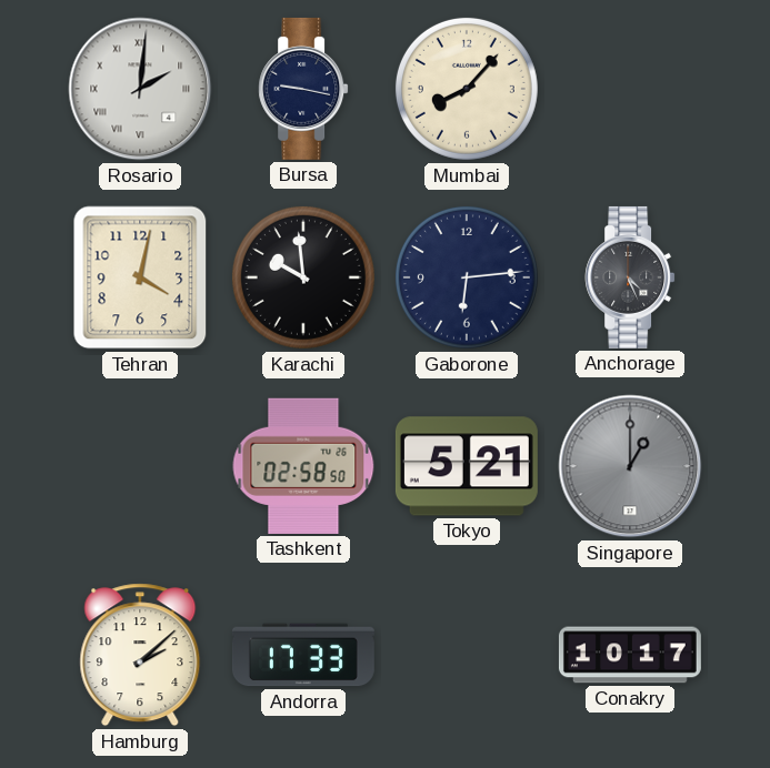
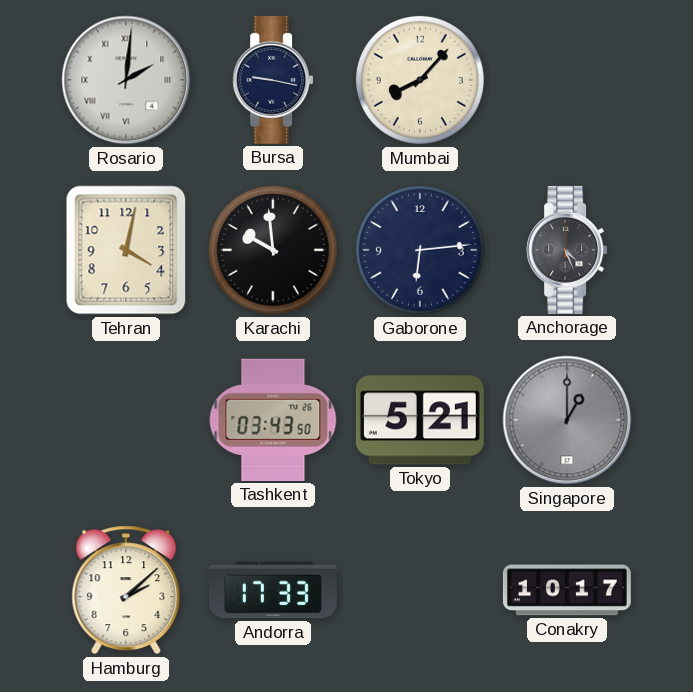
Tashkent: 02:58 -> 03:43
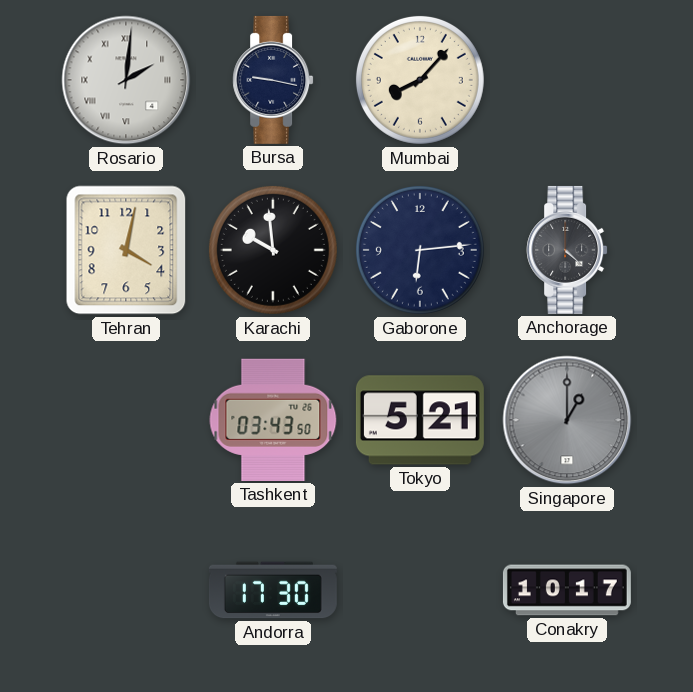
Anchorage: 4:26 -> 4:22
Hamburg: 2:08 -> none
Andorra: 17:33 -> 17:30
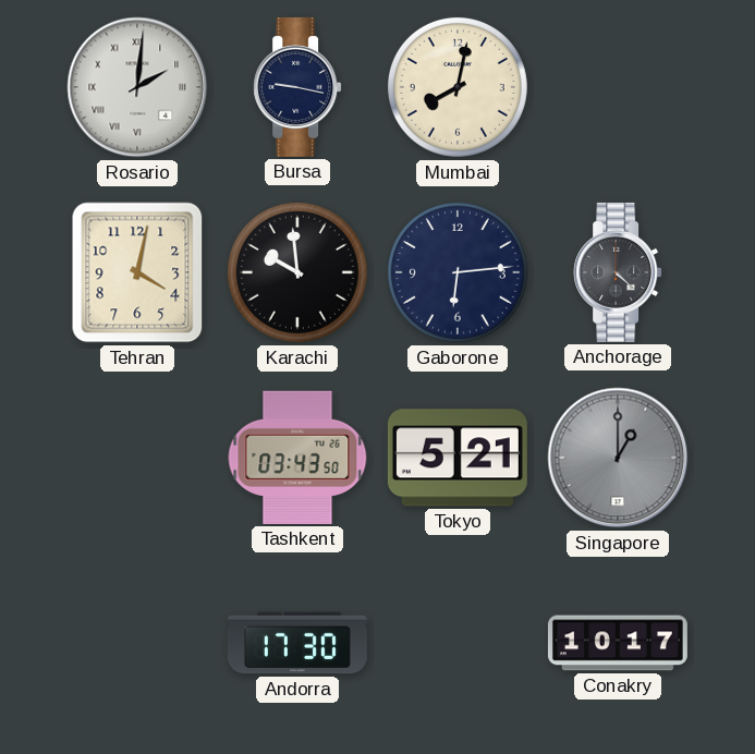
Mumbai: 8:07 -> 8:02
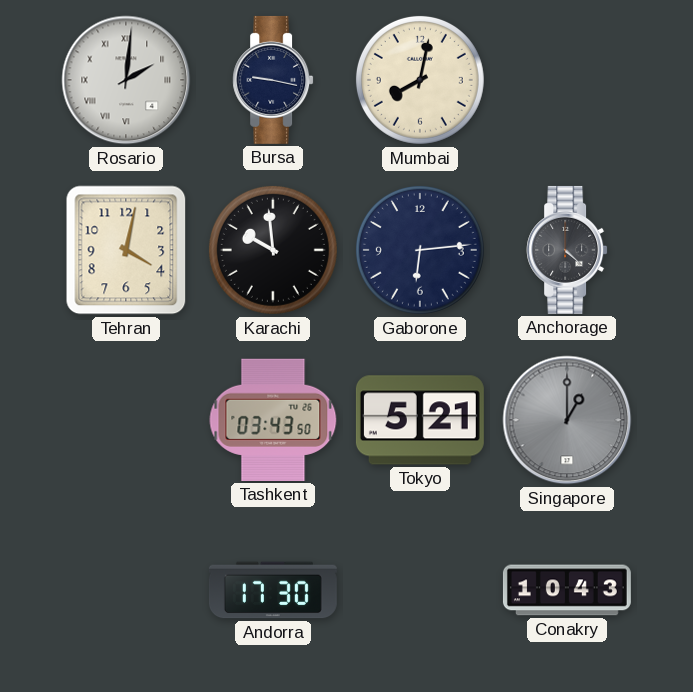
Conakry: 10:17 -> 10:43
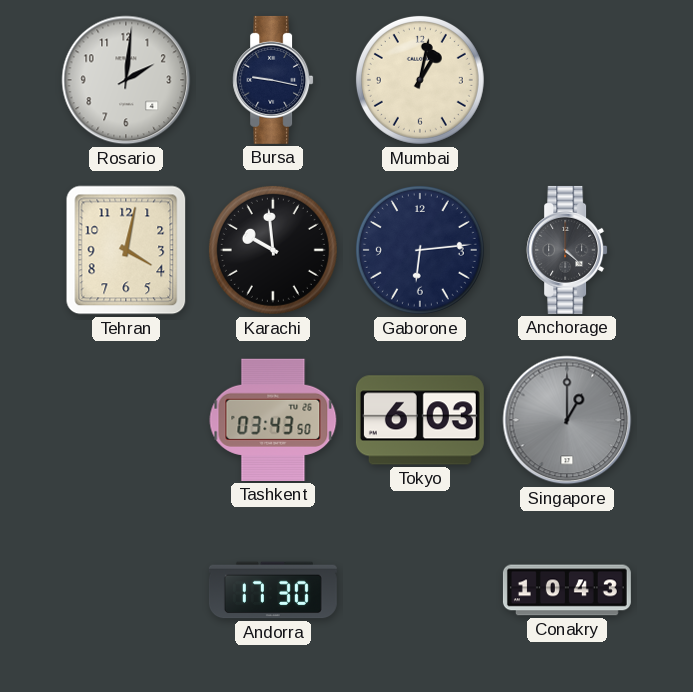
Rosario numerals: Roman -> Arabic
Mumbai: 8:02 -> 1:02
Tokyo: 5:21 -> 6:03
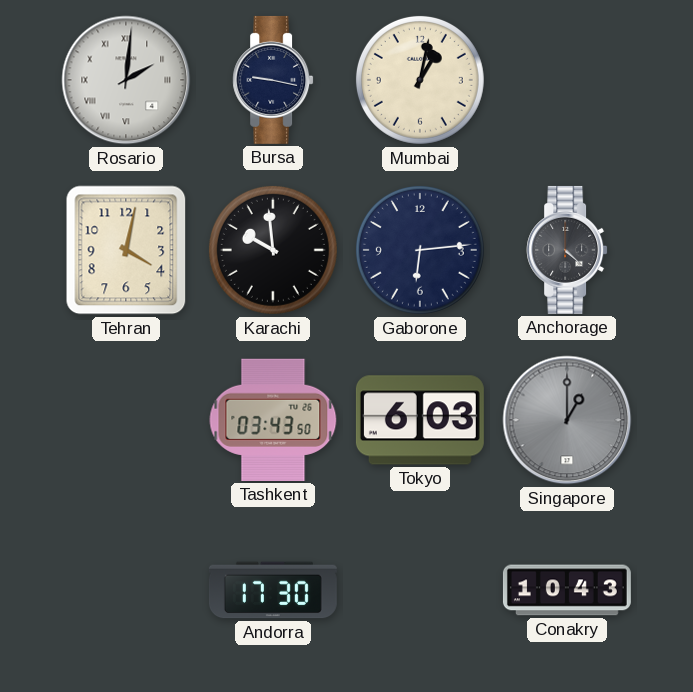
Rosario numerals: Arabic -> Roman
